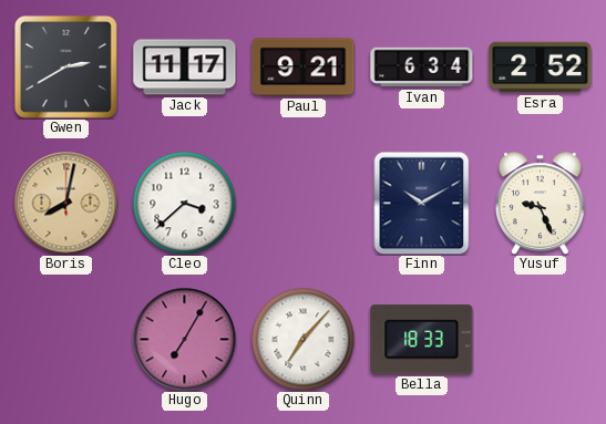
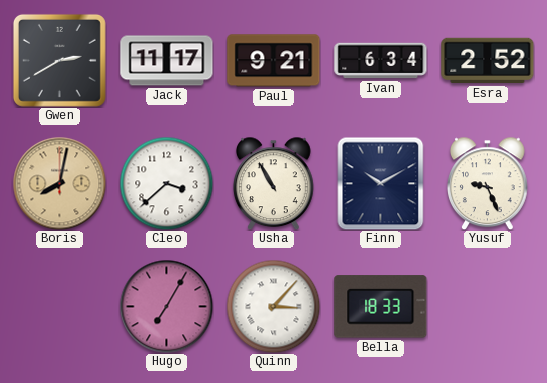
Usha: none -> 10:55
Quinn: 7:07 -> 3:07
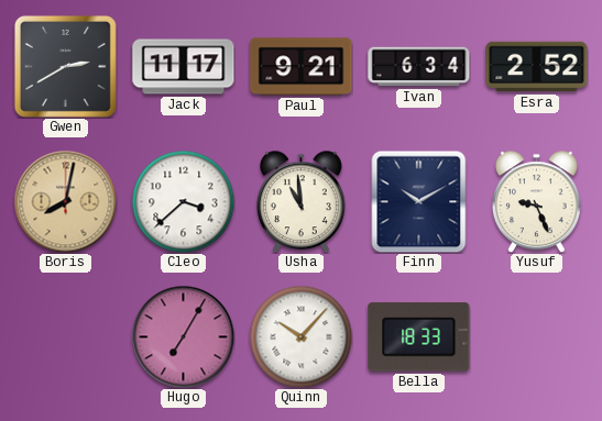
Usha: 10:55 -> 10:59
Quinn: 3:07 -> 10:07
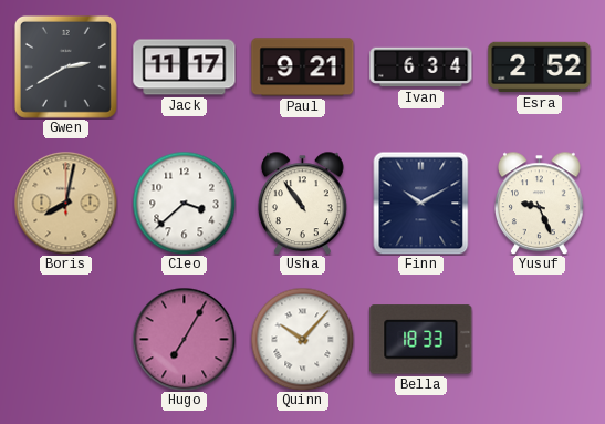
Usha: 10:59 -> 10:54
